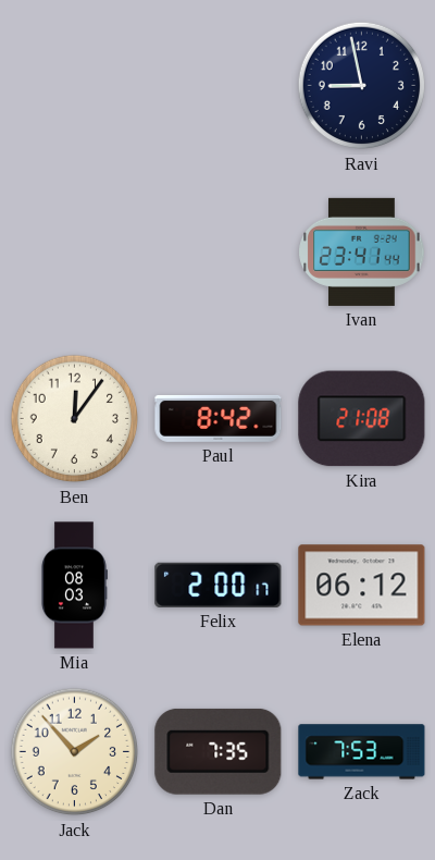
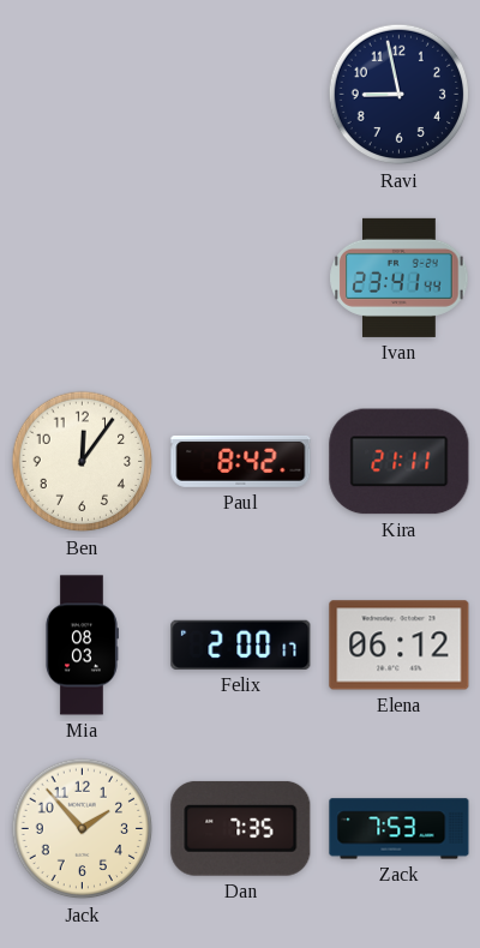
Kira: 21:08 -> 21:11
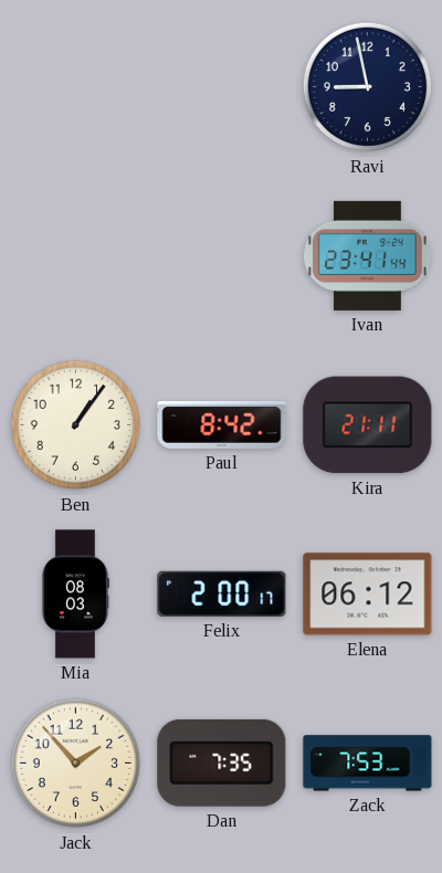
Ben: 12:06 -> 1:06
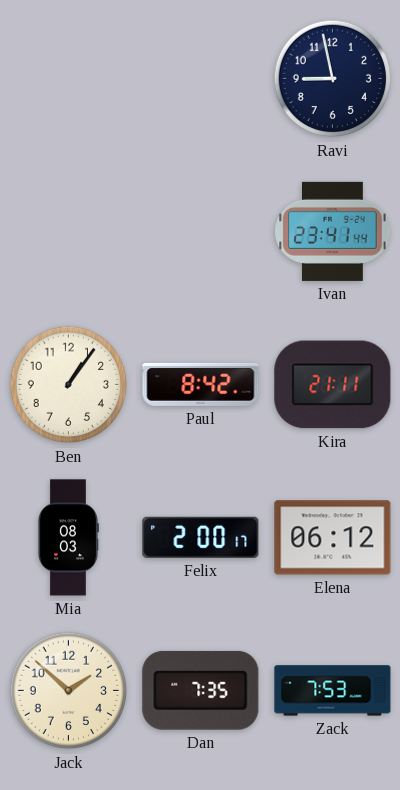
Jack: 1:53 -> 1:52
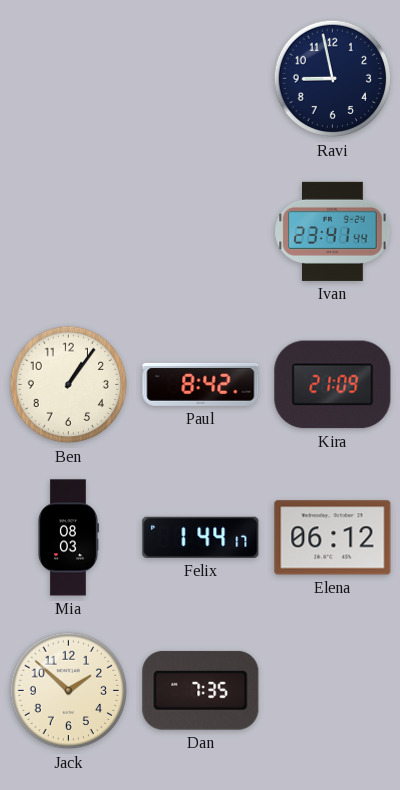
Kira: 21:11 -> 21:09
Felix: 2:00 -> 1:44
Zack: 7:53 -> none
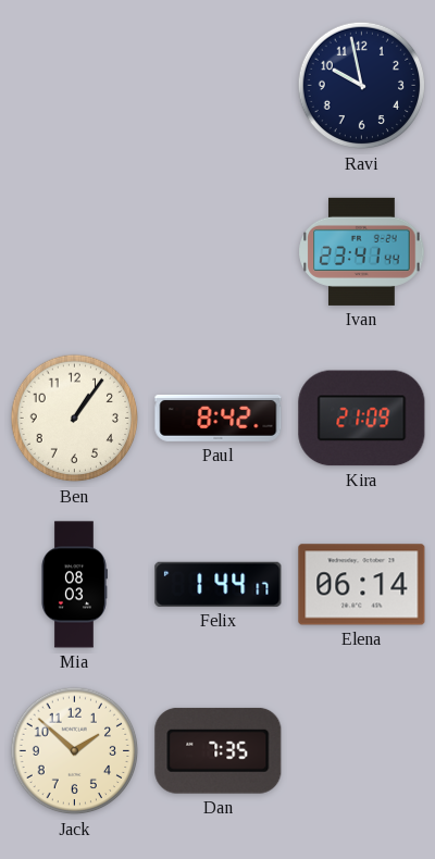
Ravi: 8:58 -> 9:58
Elena: 06:12 -> 06:14
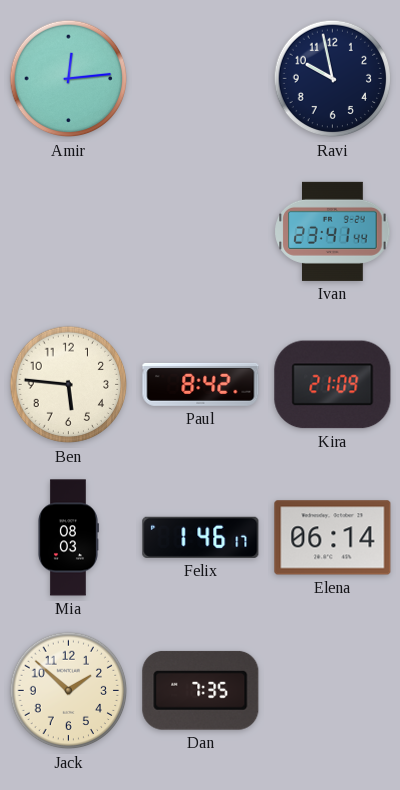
Amir: none -> 12:14
Ben: 1:06 -> 5:46
Felix: 1:44 -> 1:46
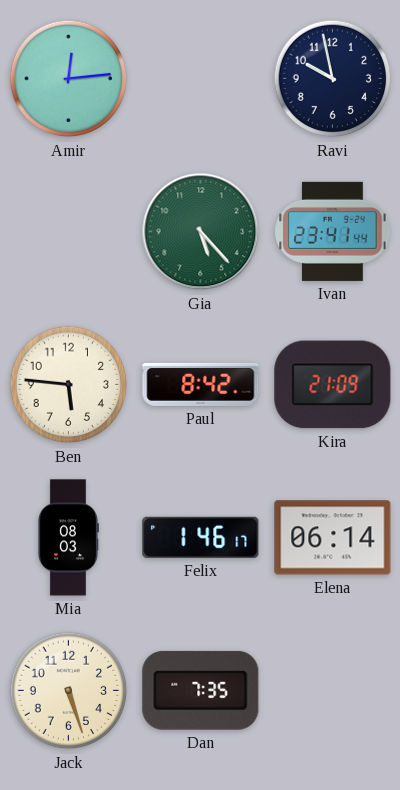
Gia: none -> 5:23
Jack: 1:52 -> 5:27
